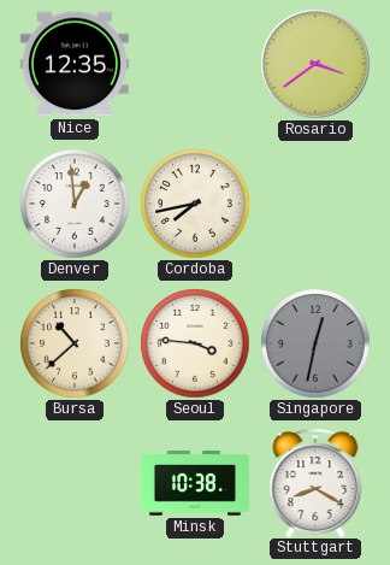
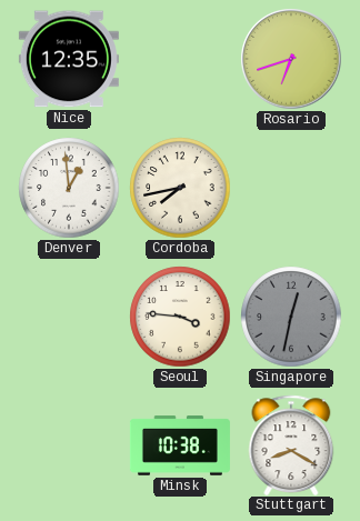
Rosario: 3:39 -> 6:42
Bursa: 10:38 -> none
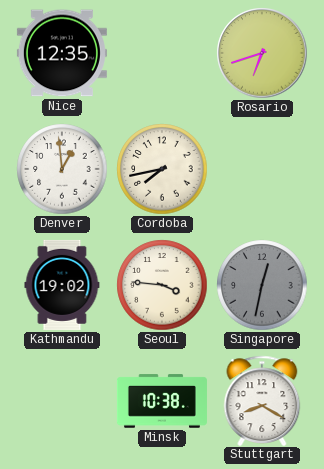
Kathmandu: none -> 19:02
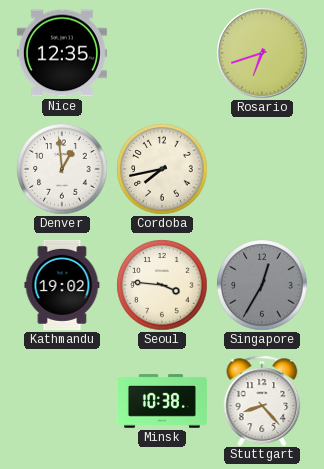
Singapore: 12:32 -> 12:35
Stuttgart: 8:20 -> 8:23
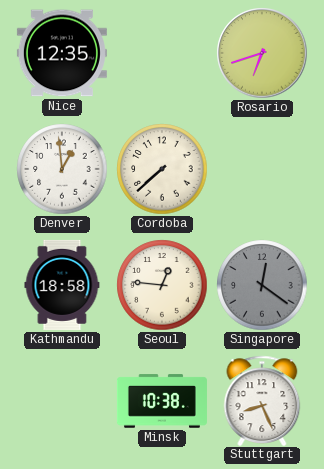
Cordoba: 7:43 -> 7:38
Kathmandu: 19:02 -> 18:58
Seoul: 3:46 -> 12:46
Singapore: 12:35 -> 12:21
Stuttgart: 8:23 -> 8:26
